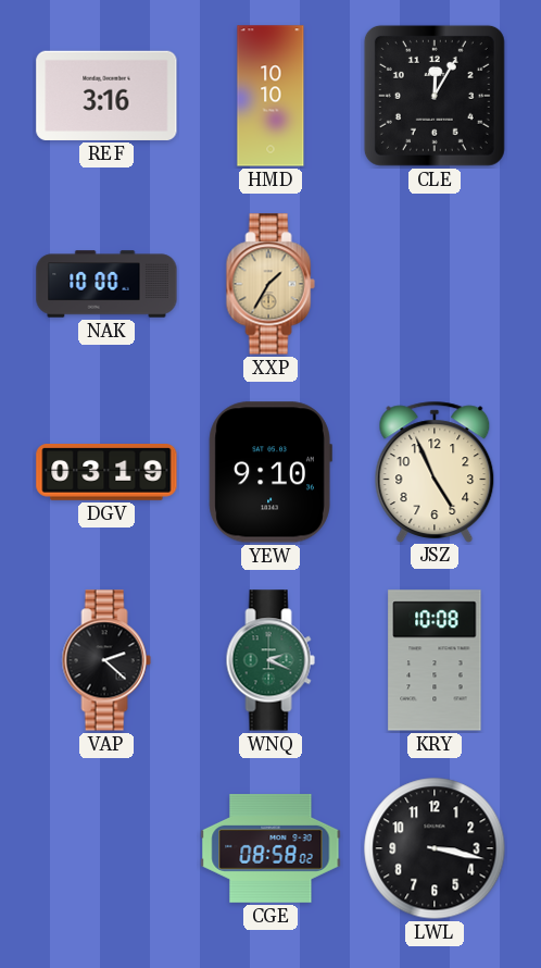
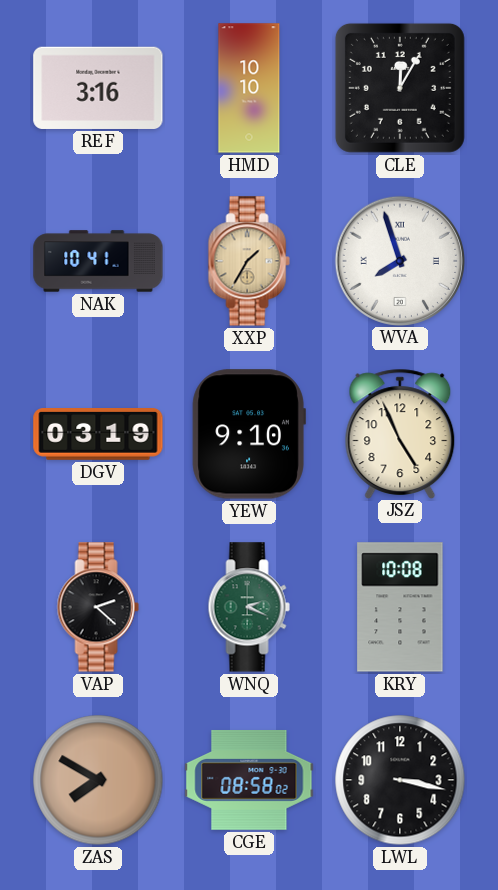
NAK: 10:00 -> 10:41
WVA: none -> 7:57
ZAS: none -> 7:50
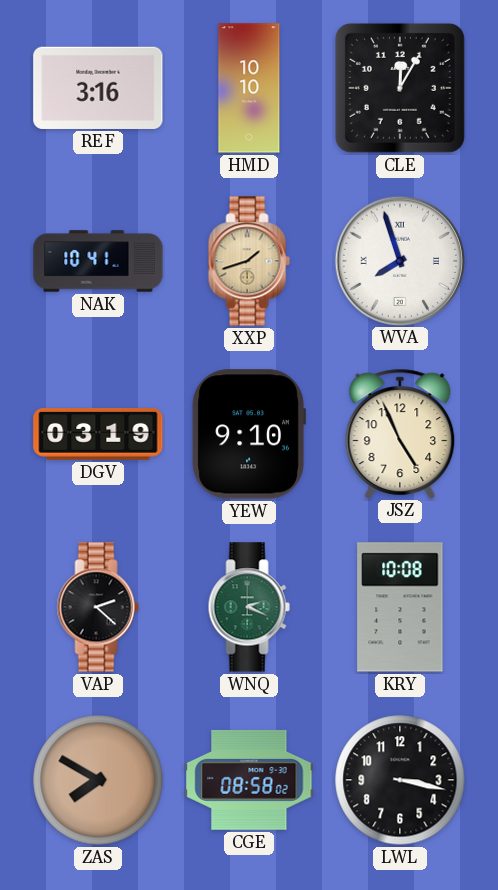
XXP: 1:35 -> 1:42
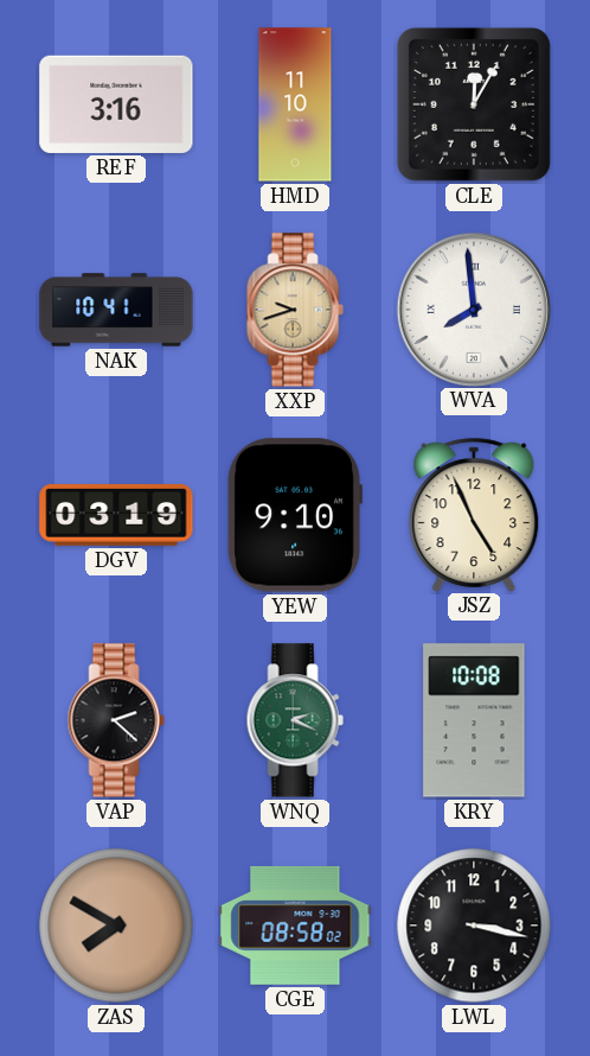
HMD: 10:10 -> 11:10
XXP: 1:42 -> 9:42
WVA: 7:57 -> 7:59
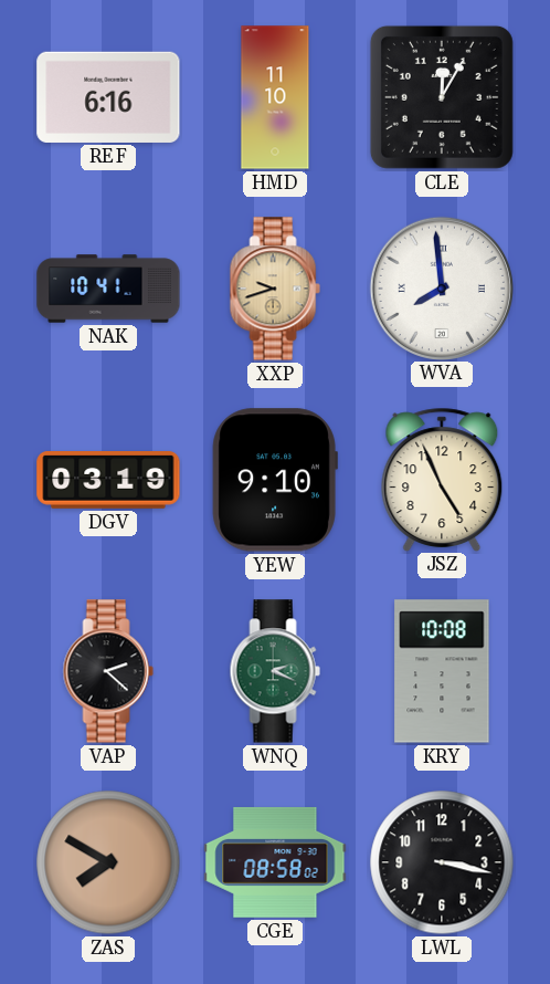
REF: 3:16 -> 6:16
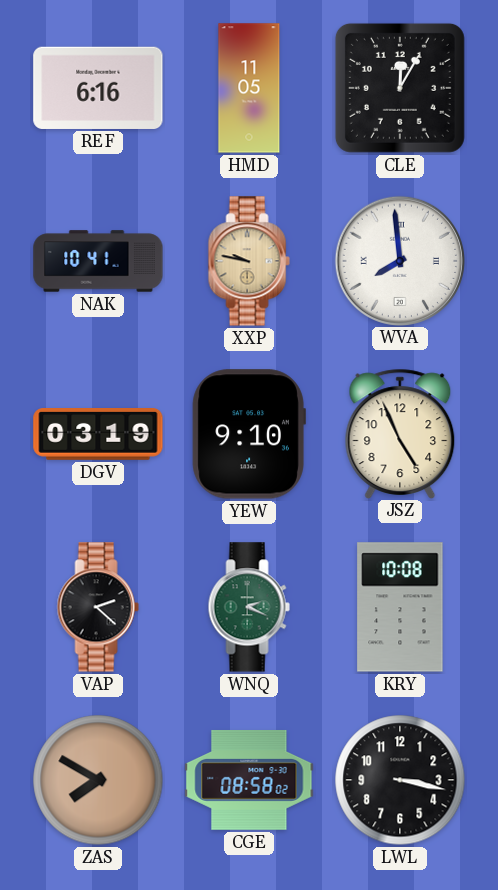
HMD: 11:10 -> 11:05
XXP: 9:42 -> 9:47
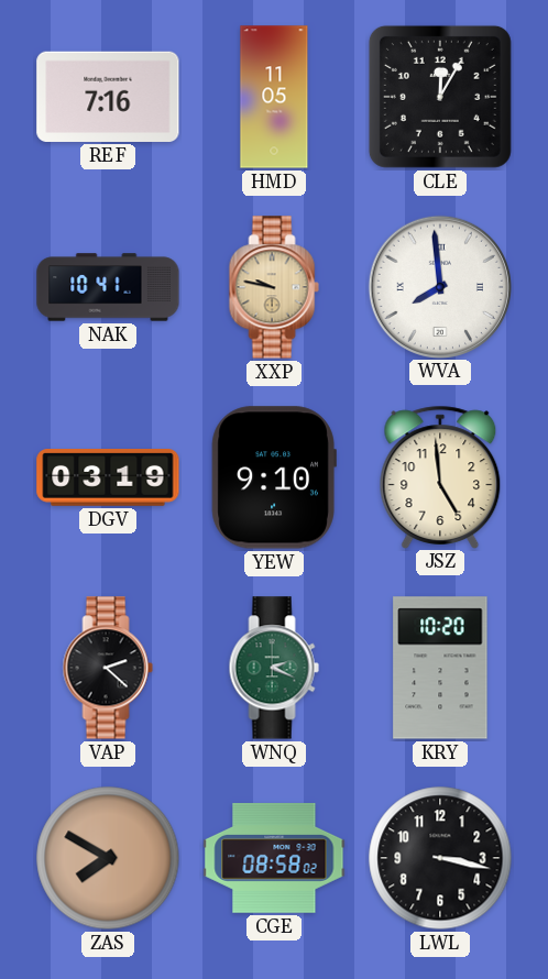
REF: 6:16 -> 7:16
JSZ: 4:56 -> 4:59
KRY: 10:08 -> 10:20
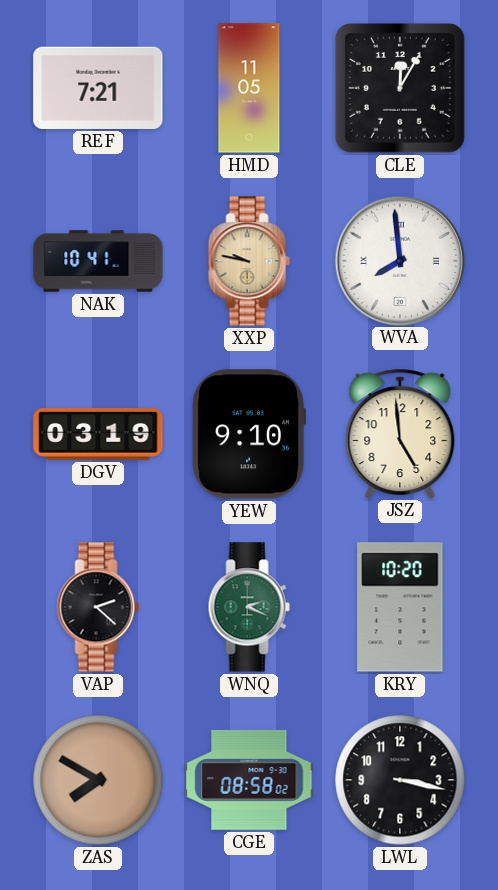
REF: 7:16 -> 7:21
